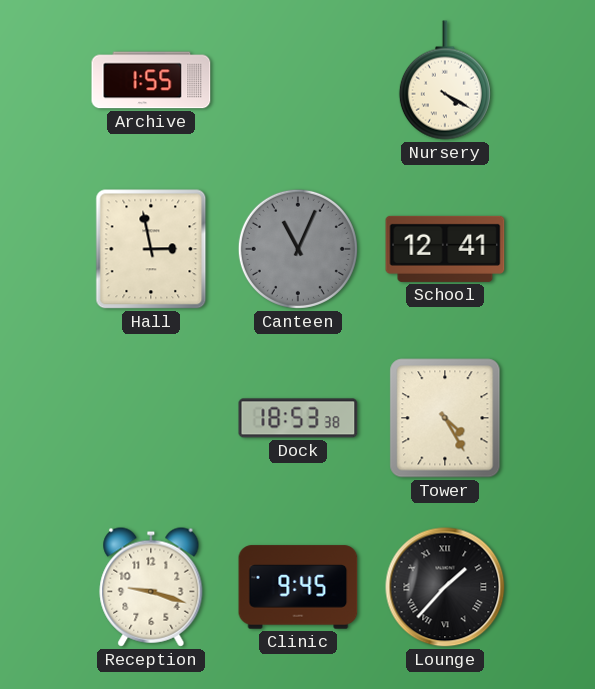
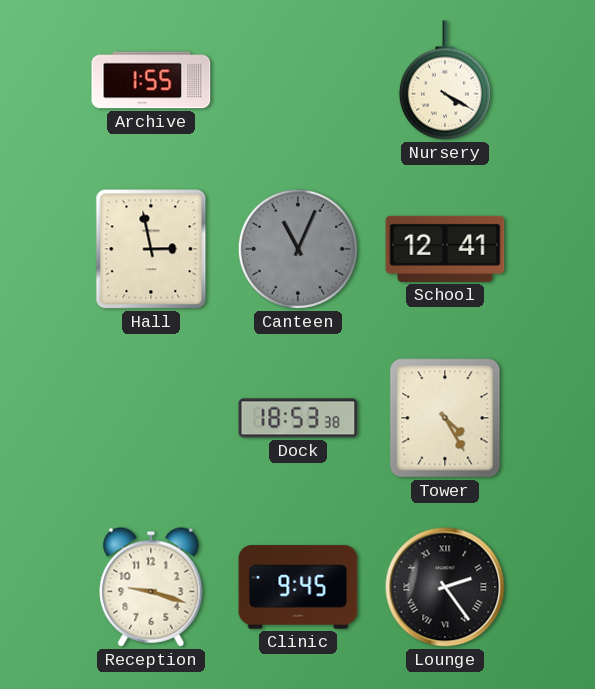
Lounge: 1:37 -> 2:24
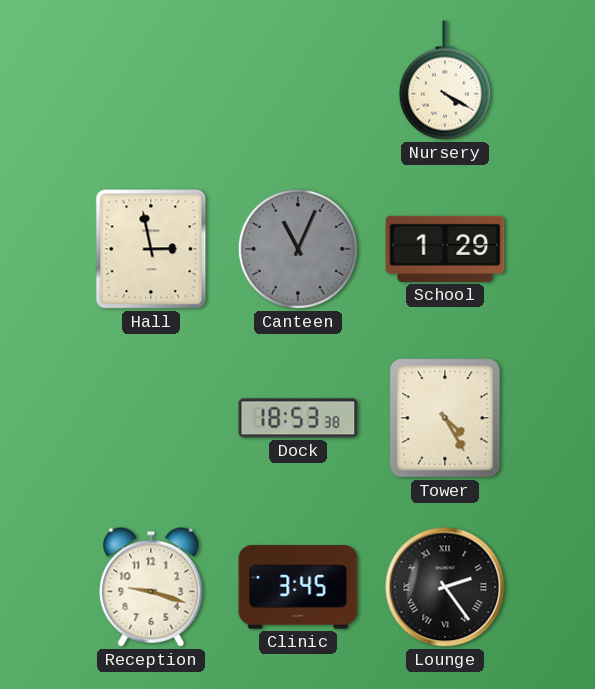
Archive: 1:55 -> none
School: 12:41 -> 1:29
Clinic: 9:45 -> 3:45
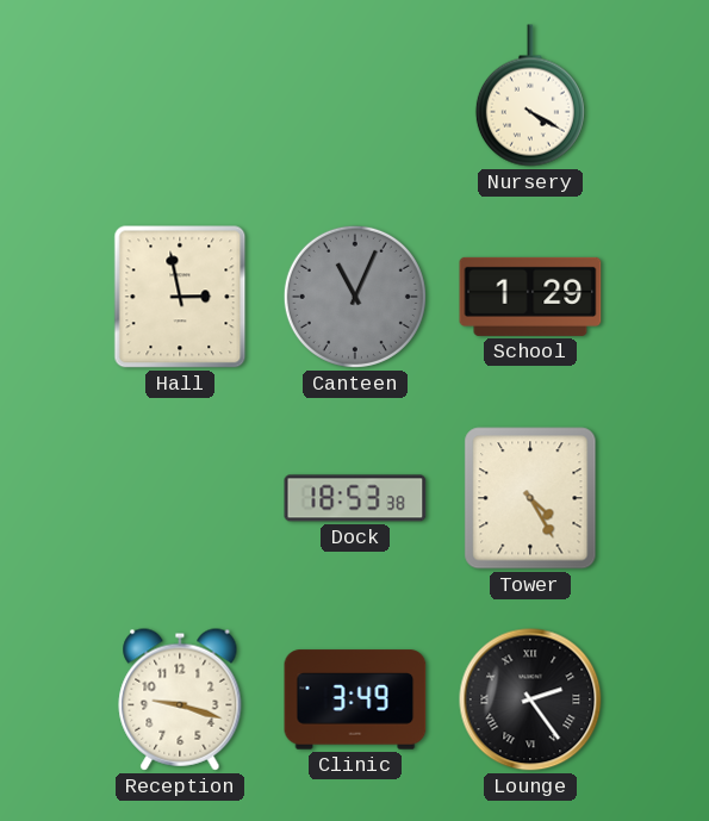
Clinic: 3:45 -> 3:49
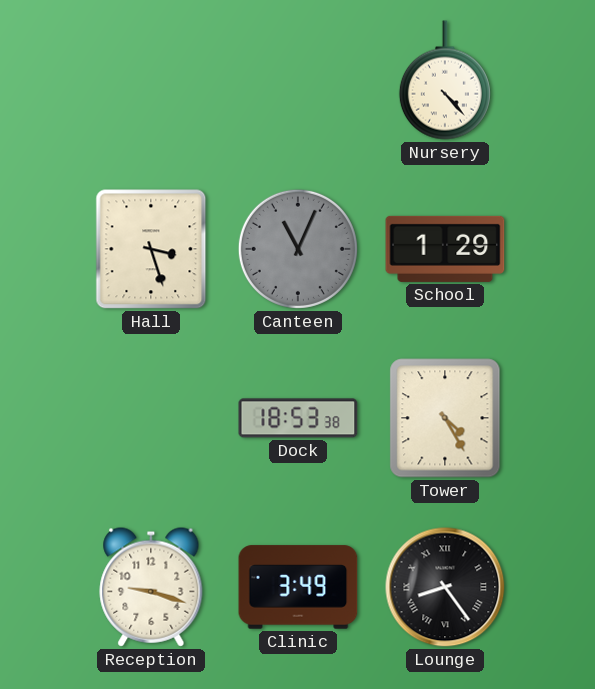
Nursery: 4:20 -> 4:23
Hall: 2:58 -> 3:27
Lounge: 2:24 -> 8:24
